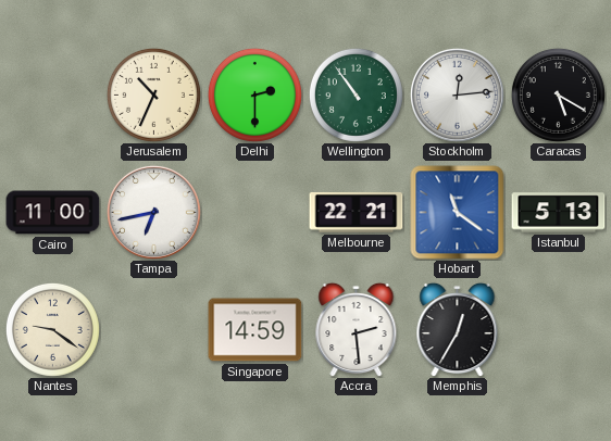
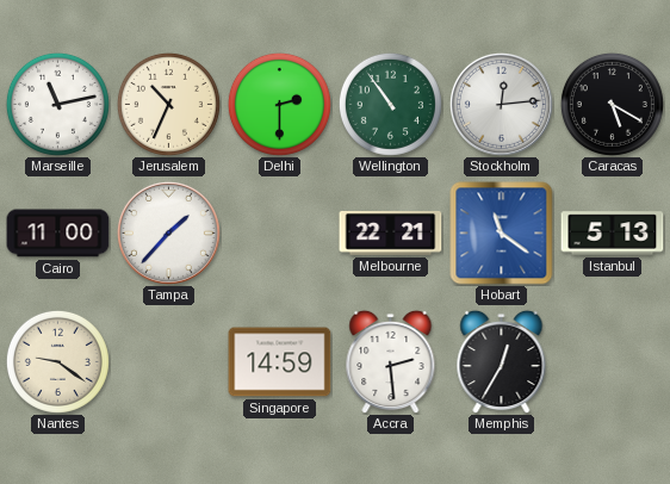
Marseille: none -> 11:13
Tampa: 6:43 -> 1:37
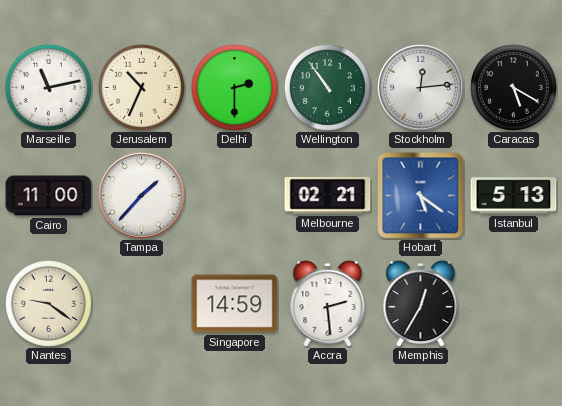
Melbourne: 22:21 -> 02:21
Hobart: 11:21 -> 5:21
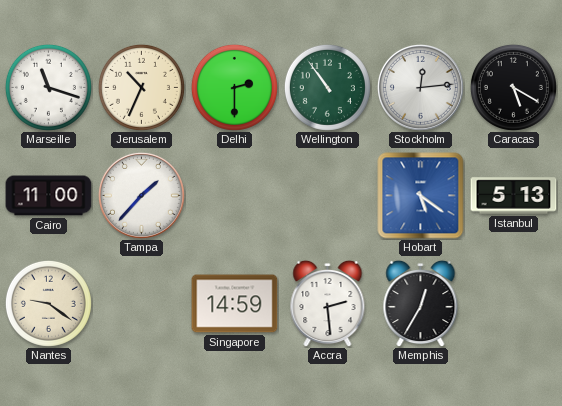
Marseille: 11:13 -> 11:18
Melbourne: 02:21 -> none
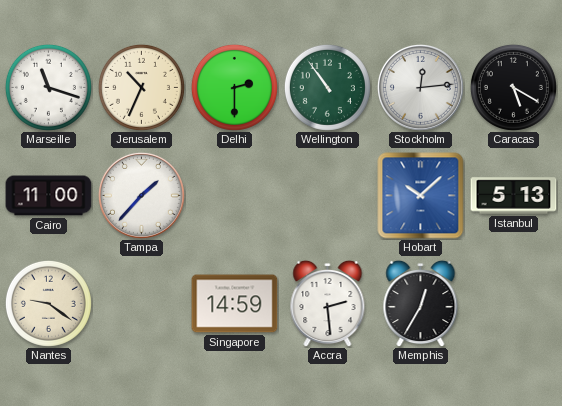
Hobart: 5:21 -> 10:08
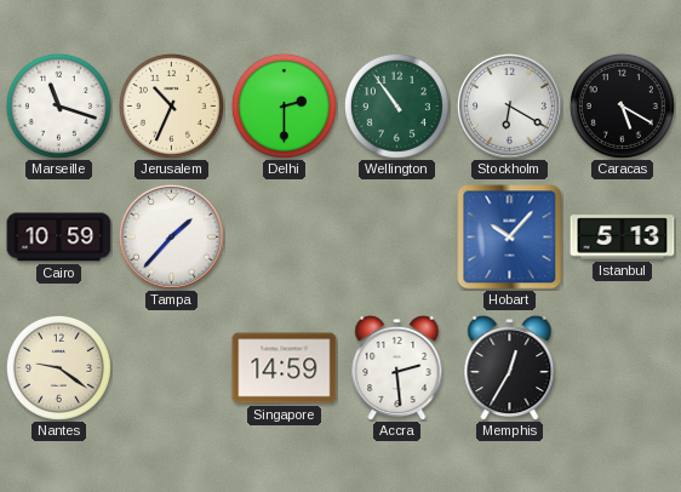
Stockholm: 12:14 -> 6:20
Cairo: 11:00 -> 10:59
Hobart: 10:08 -> 10:07
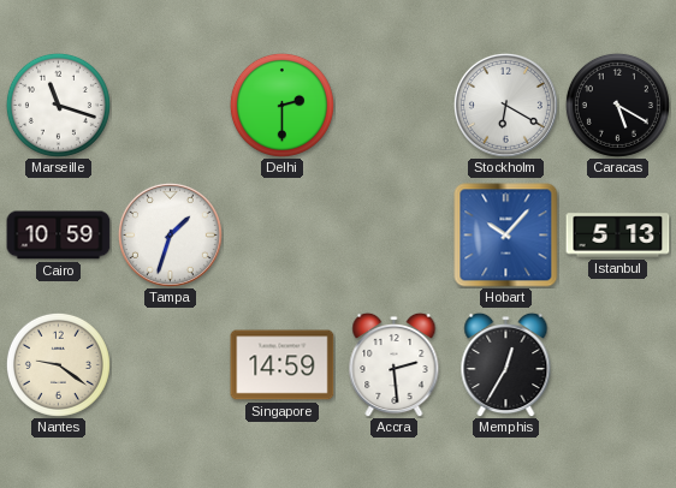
Jerusalem: 10:34 -> none
Wellington: 10:54 -> none
Tampa: 1:37 -> 1:33
